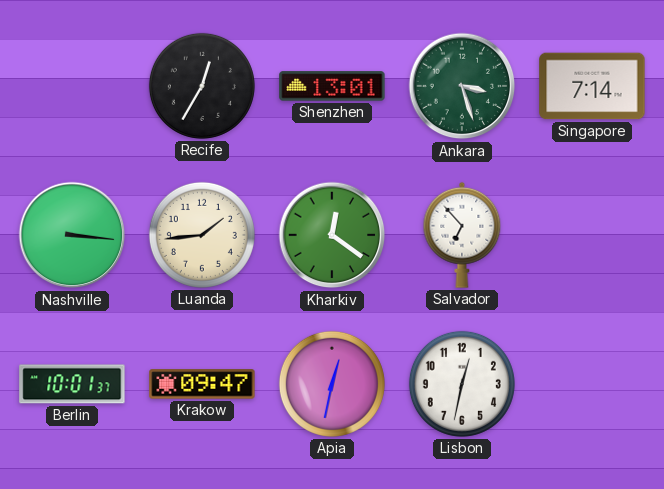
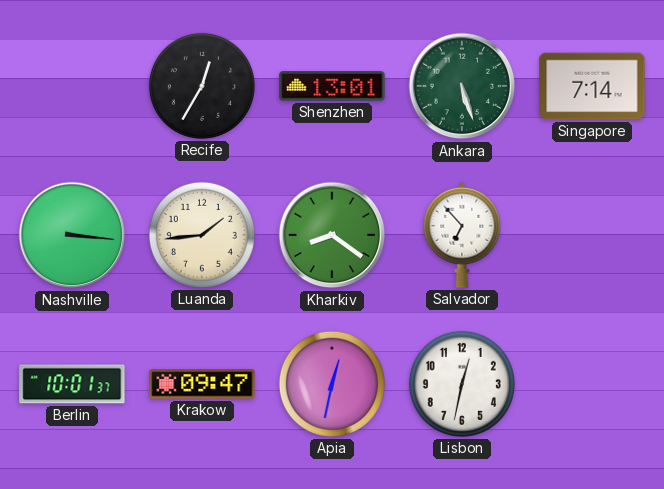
Ankara: 3:27 -> 5:27
Kharkiv: 12:21 -> 8:21
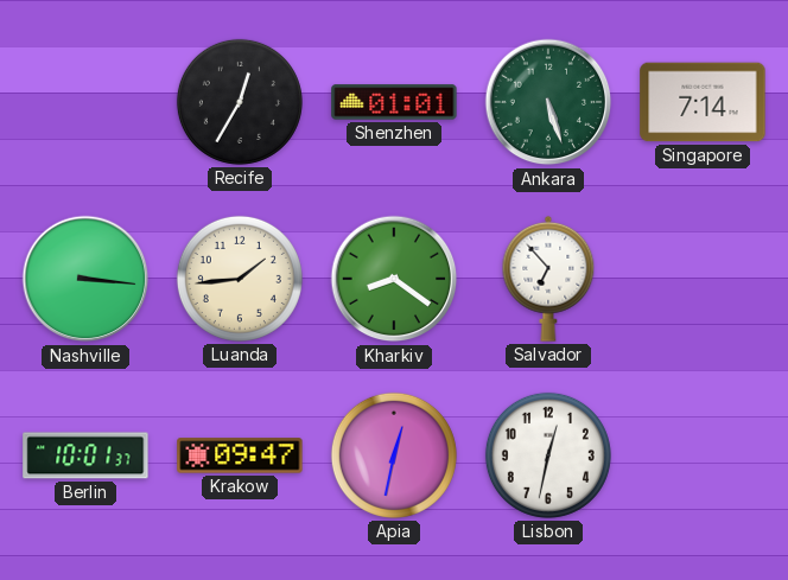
Shenzhen: 13:01 -> 01:01
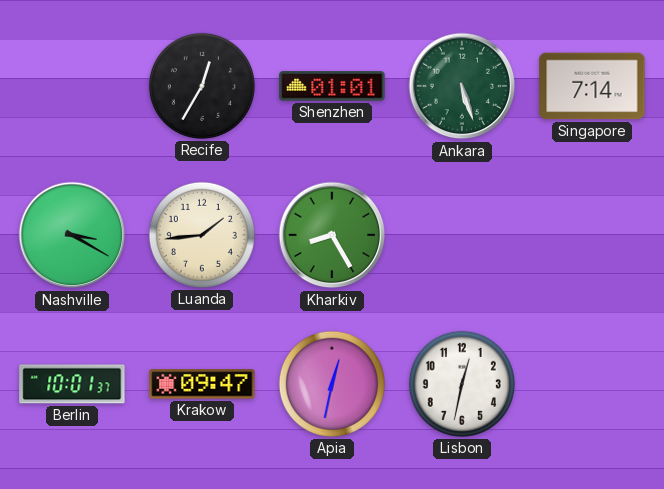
Nashville: 3:16 -> 3:20
Kharkiv: 8:21 -> 8:25
Salvador: 6:53 -> none
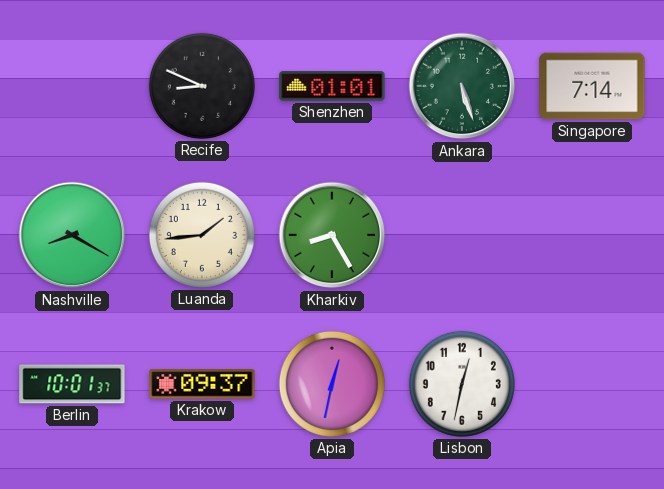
Recife: 12:35 -> 8:49
Nashville: 3:20 -> 8:20
Krakow: 09:47 -> 09:37
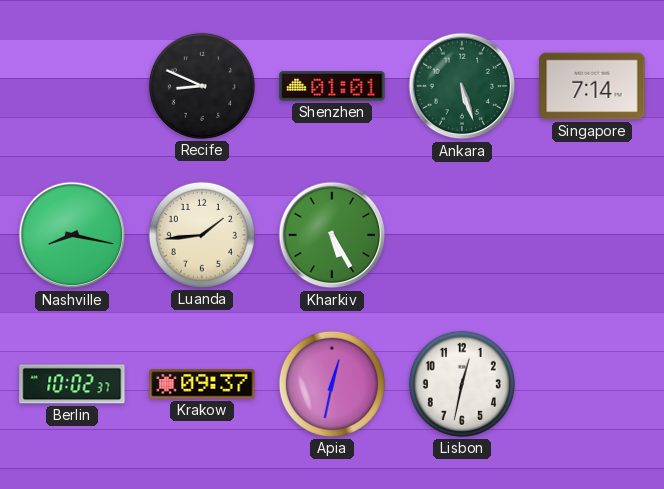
Nashville: 8:20 -> 8:17
Kharkiv: 8:25 -> 5:25
Berlin: 10:01 -> 10:02
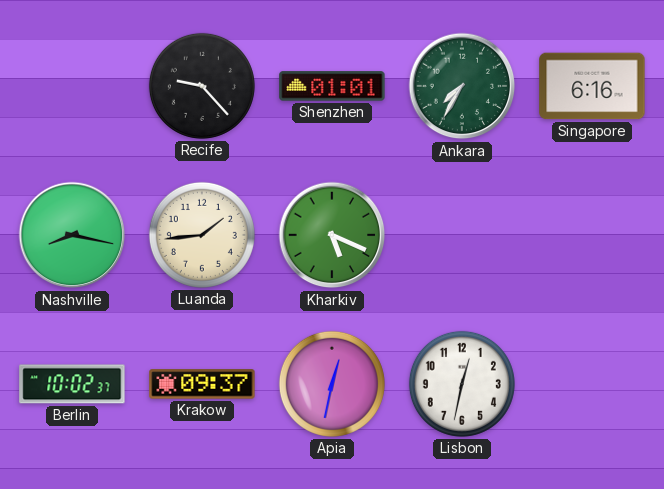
Recife: 8:49 -> 9:23
Ankara: 5:27 -> 7:35
Singapore: 7:14 -> 6:16
Kharkiv: 5:25 -> 5:19
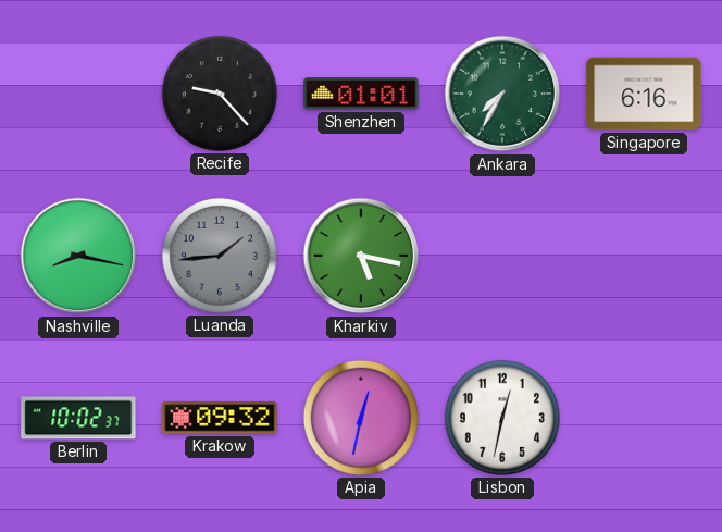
Luanda dial: cream -> grey
Kharkiv: 5:19 -> 5:17
Krakow: 09:37 -> 09:32
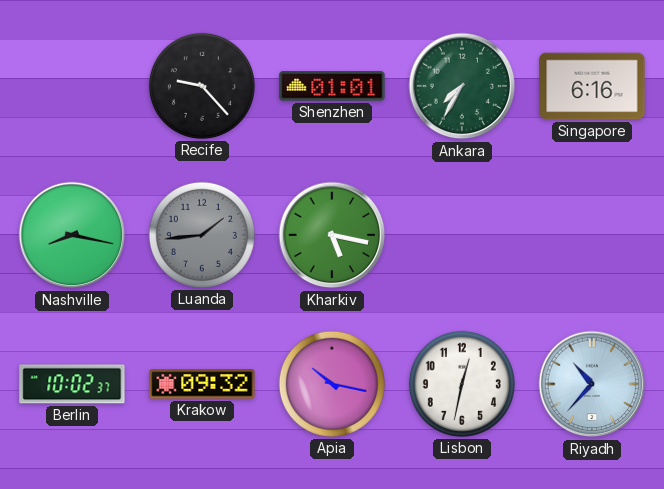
Apia: 12:32 -> 10:17
Riyadh: none -> 10:37
